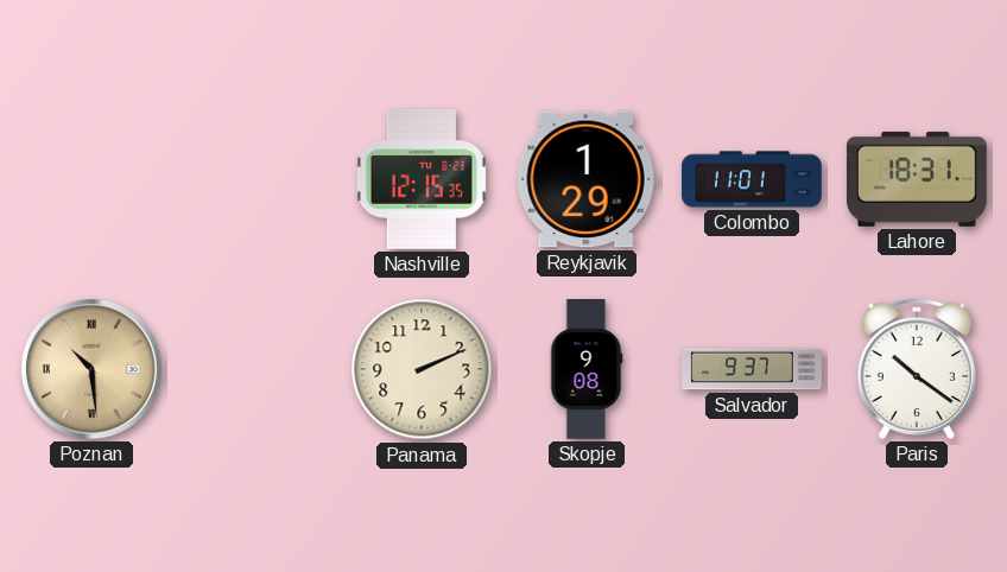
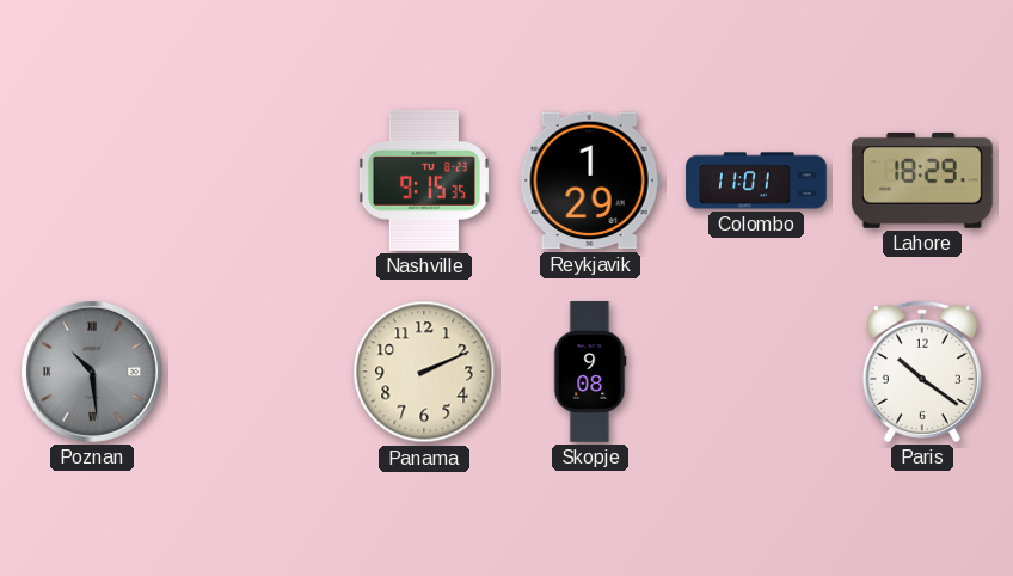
Nashville: 12:15 -> 9:15
Lahore: 18:31 -> 18:29
Poznan dial: champagne -> grey
Salvador: 9:37 -> none
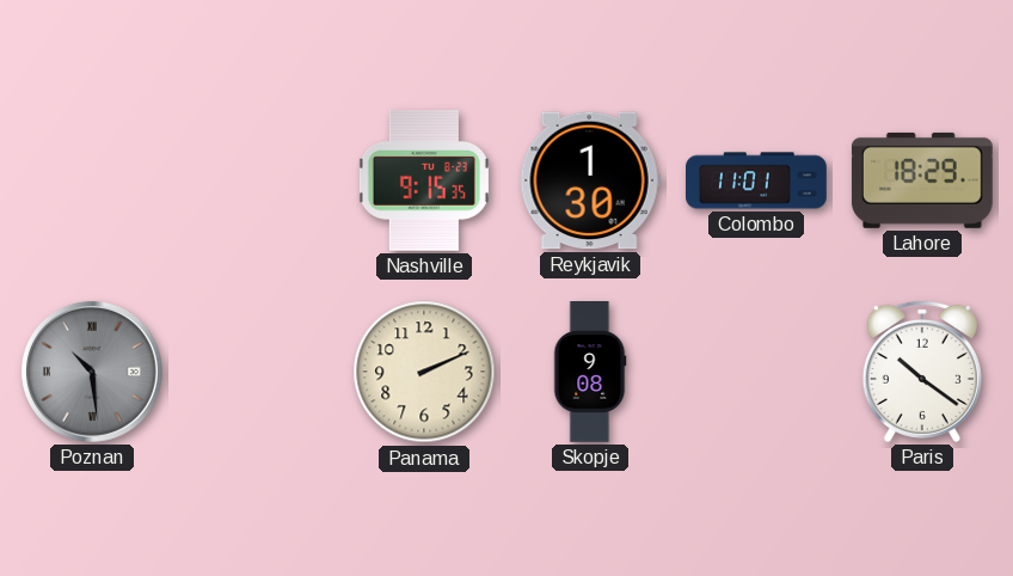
Reykjavik: 1:29 -> 1:30
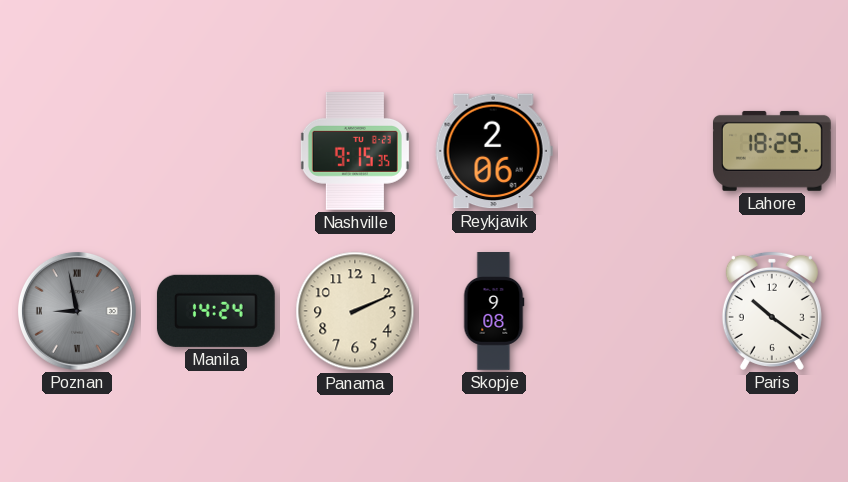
Reykjavik: 1:30 -> 2:06
Colombo: 11:01 -> none
Poznan: 10:29 -> 8:58
Manila: none -> 14:24
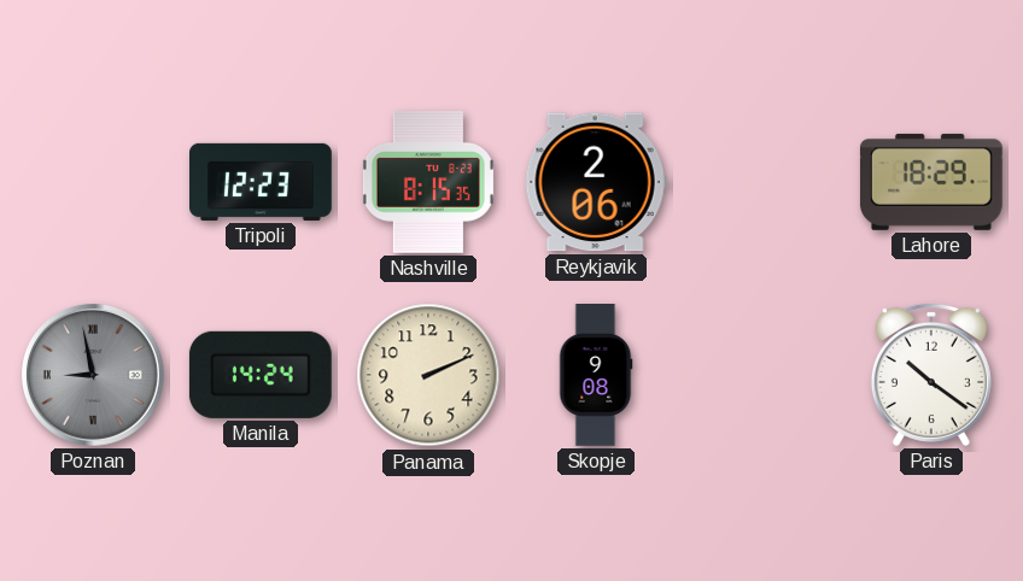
Tripoli: none -> 12:23
Nashville: 9:15 -> 8:15
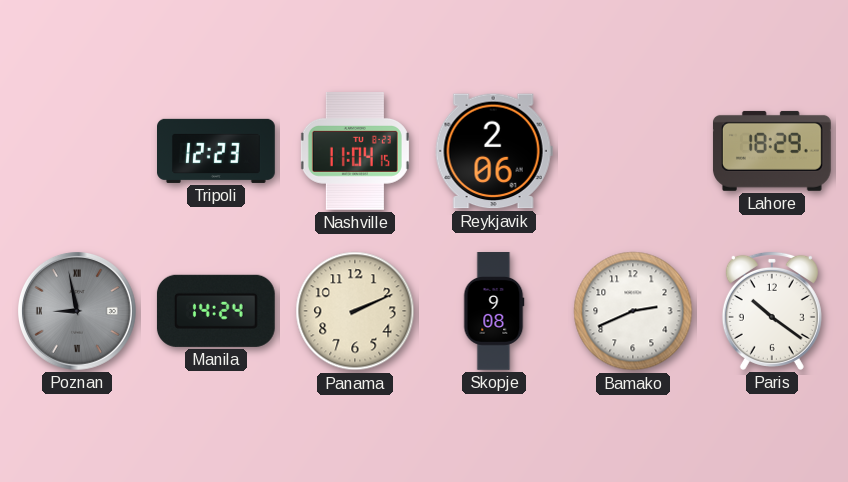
Nashville: 8:15 -> 11:04
Bamako: none -> 2:41
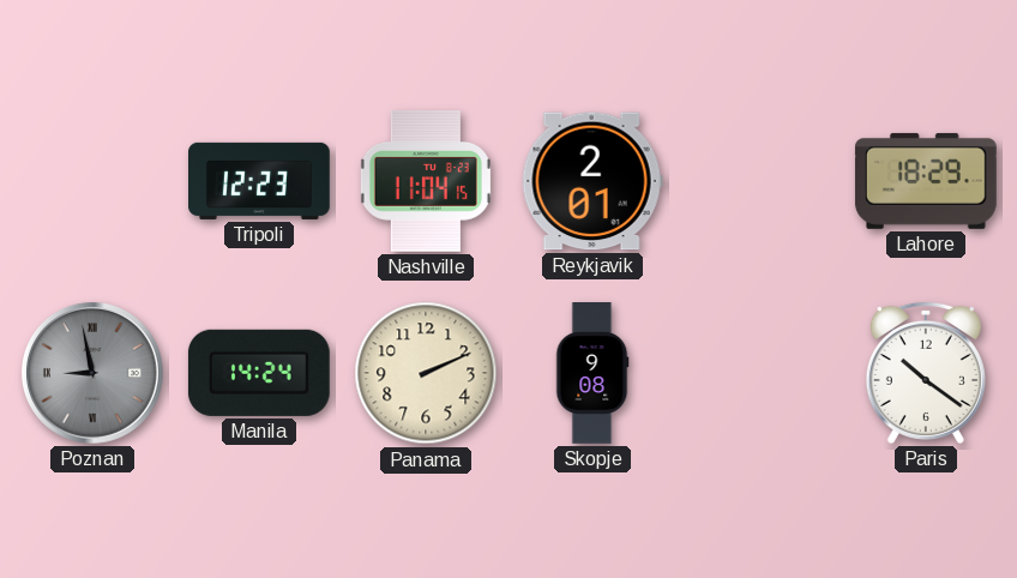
Reykjavik: 2:06 -> 2:01
Bamako: 2:41 -> none
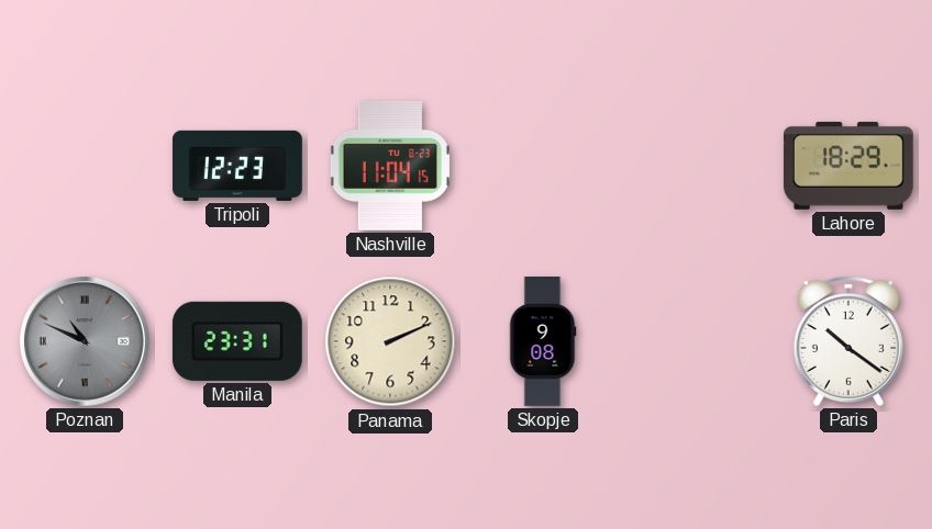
Reykjavik: 2:01 -> none
Poznan: 8:58 -> 10:49
Manila: 14:24 -> 23:31
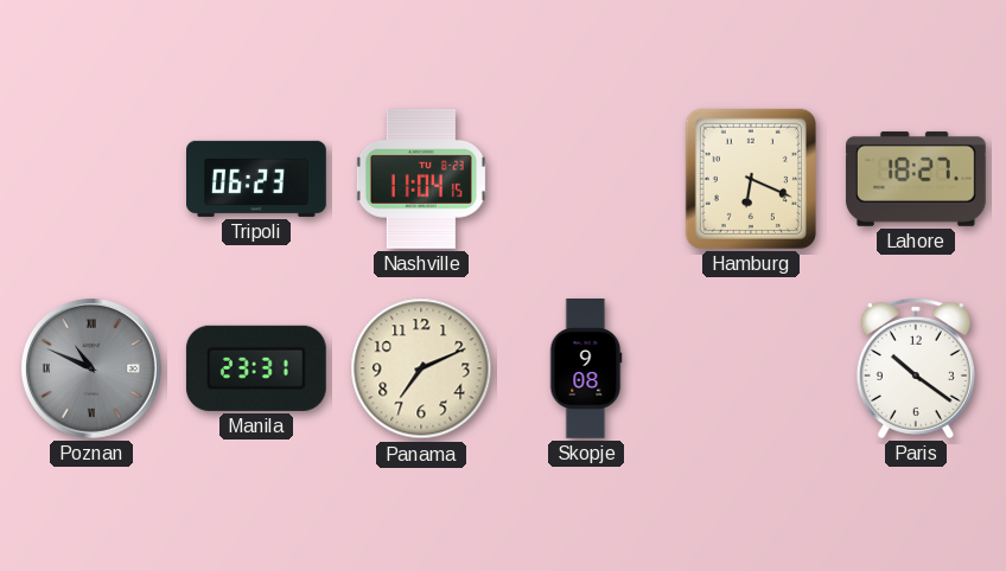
Tripoli: 12:23 -> 06:23
Hamburg: none -> 6:19
Lahore: 18:29 -> 18:27
Panama: 2:11 -> 7:11
